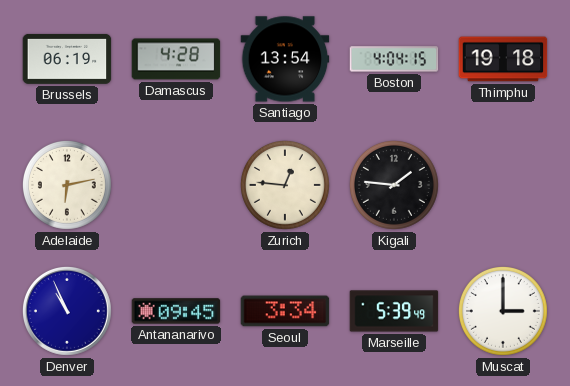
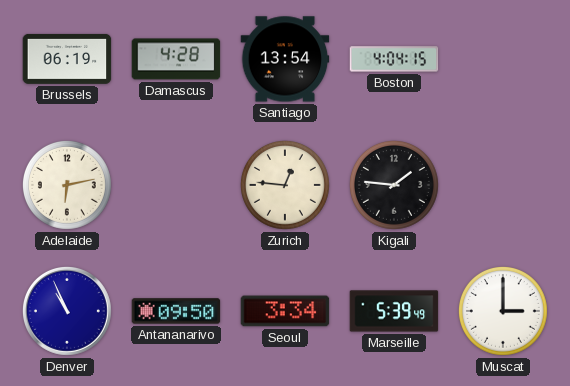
Thimphu: 19:18 -> none
Antananarivo: 09:45 -> 09:50
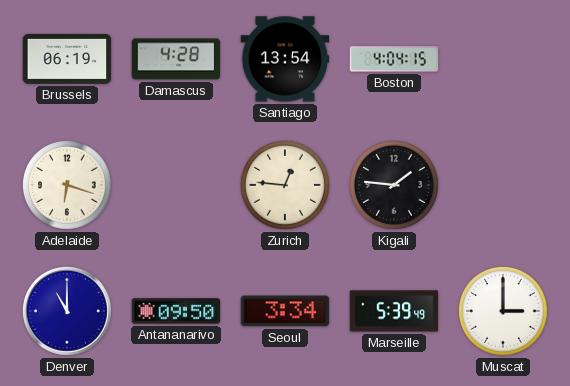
Adelaide: 6:13 -> 6:18
Denver: 10:56 -> 11:00
